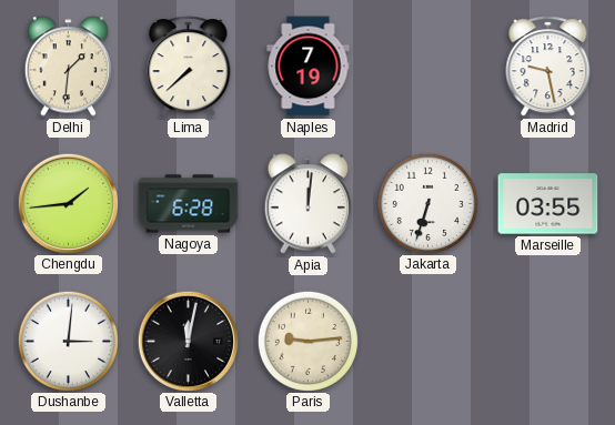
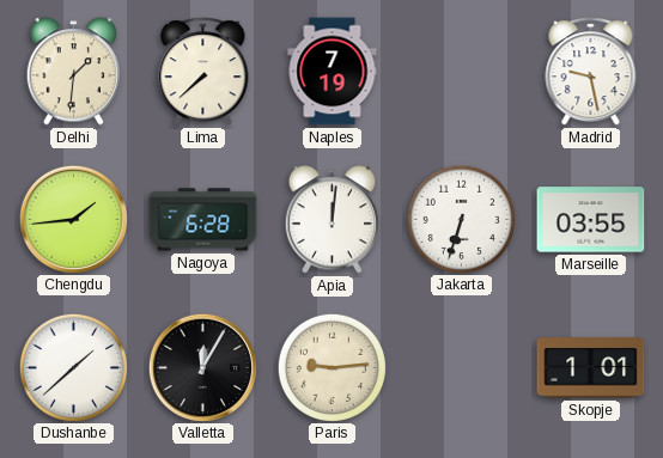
Dushanbe: 3:01 -> 1:38
Valletta: 12:02 -> 12:05
Skopje: none -> 1:01
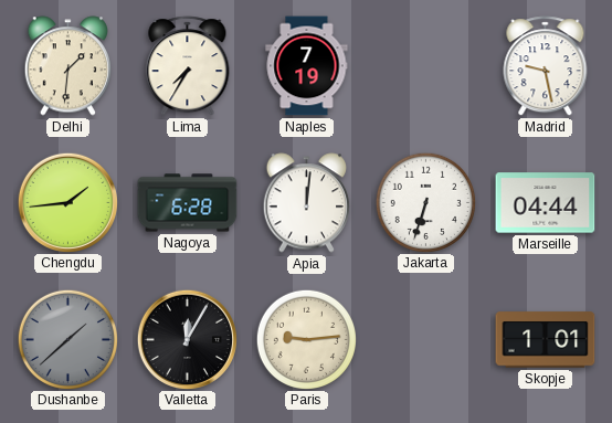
Lima: 7:38 -> 7:35
Marseille: 03:55 -> 04:44
Dushanbe dial: white -> grey
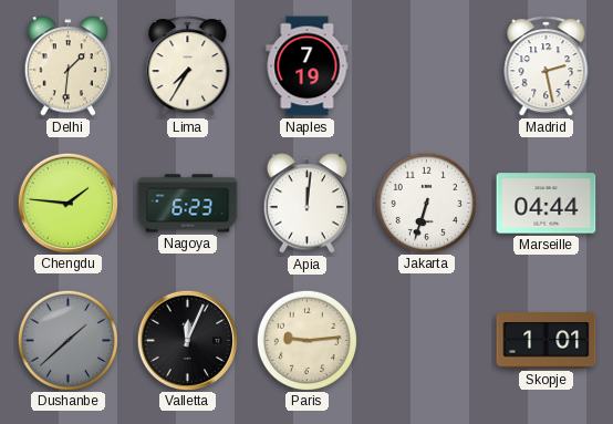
Madrid: 9:28 -> 2:28
Chengdu: 1:44 -> 1:46
Nagoya: 6:28 -> 6:23
Valletta: 12:05 -> 12:04
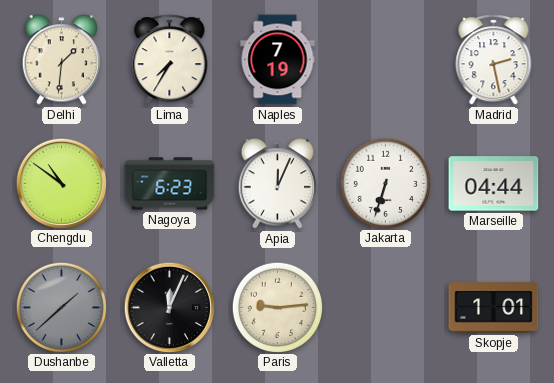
Chengdu: 1:46 -> 10:51
Apia: 12:01 -> 12:04
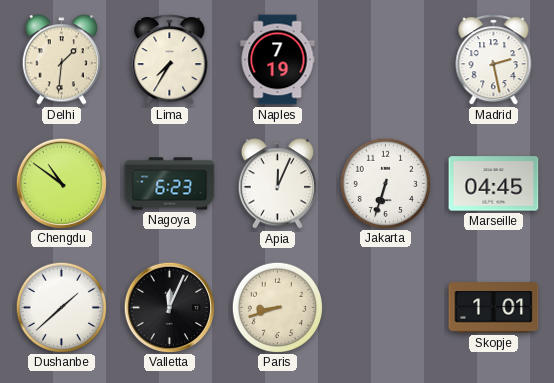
Marseille: 04:44 -> 04:45
Dushanbe dial: grey -> white
Paris: 9:14 -> 8:42
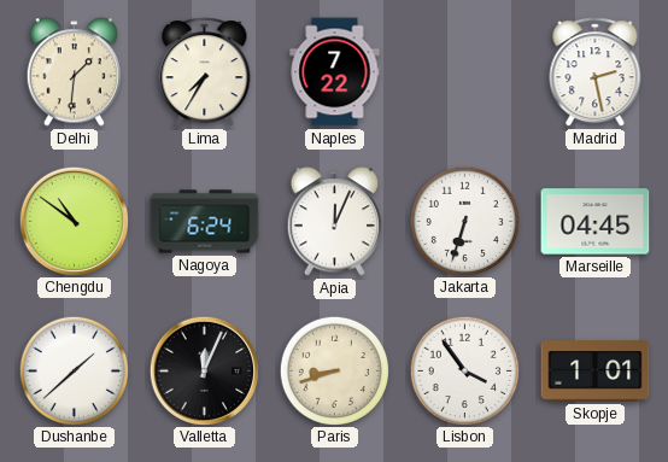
Naples: 7:19 -> 7:22
Nagoya: 6:23 -> 6:24
Lisbon: none -> 3:54
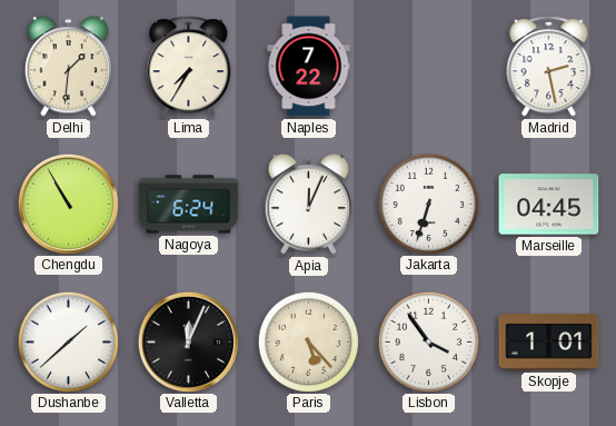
Chengdu: 10:51 -> 10:55
Paris: 8:42 -> 5:23
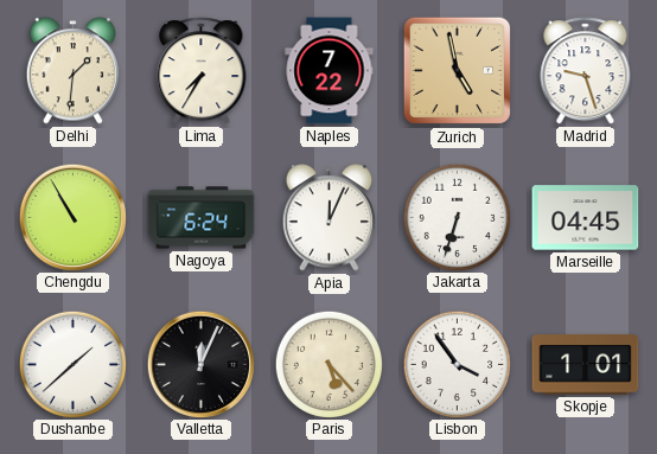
Zurich: none -> 4:58
Madrid: 2:28 -> 9:27
